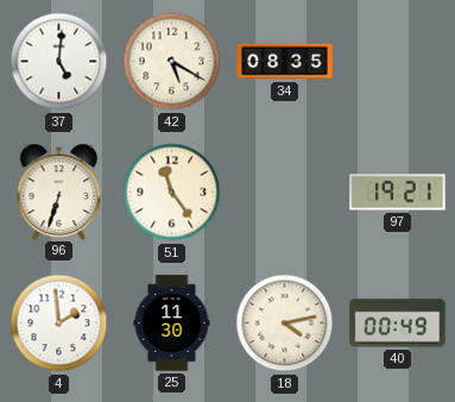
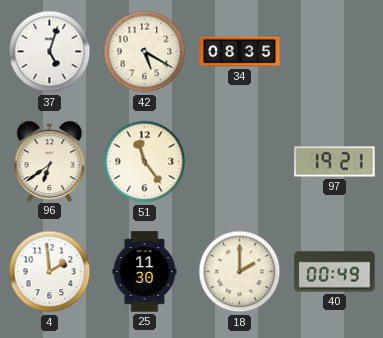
37: 5:01 -> 5:03
96: 6:33 -> 6:39
18: 4:13 -> 2:00
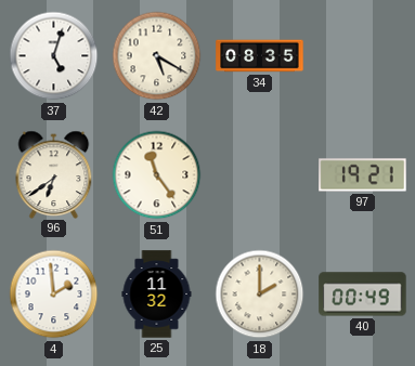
25: 11:30 -> 11:32
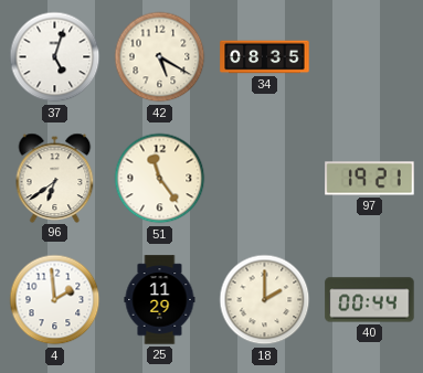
25: 11:32 -> 11:29
40: 00:49 -> 00:44
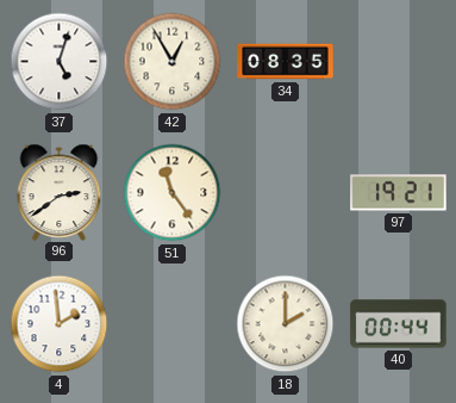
42: 5:20 -> 12:55
96: 6:39 -> 2:39
25: 11:29 -> none
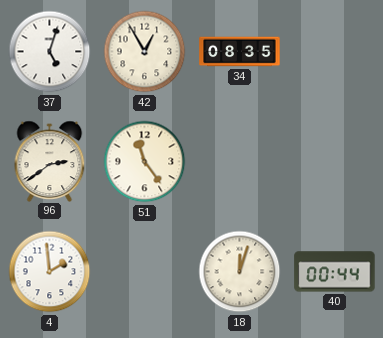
97: 19:21 -> none
18: 2:00 -> 12:03
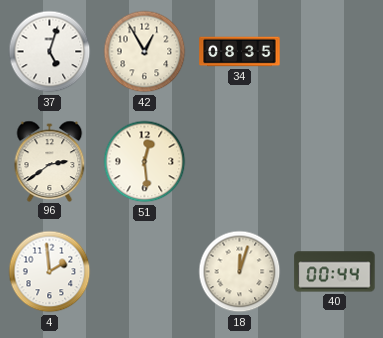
51: 11:24 -> 12:29
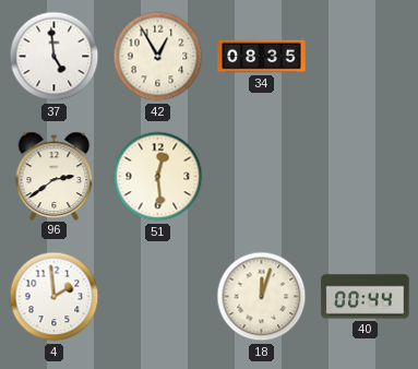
37: 5:03 -> 4:59
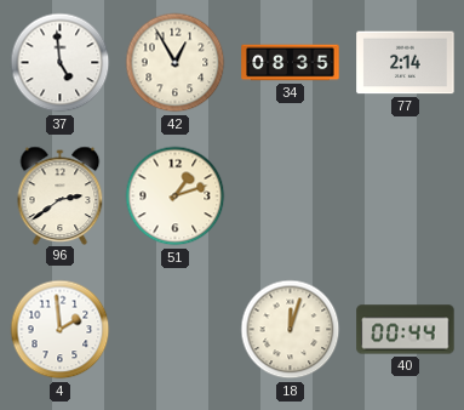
77: none -> 2:14
51: 12:29 -> 1:12
